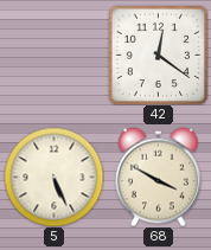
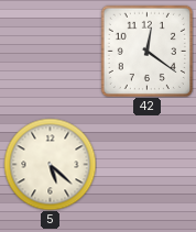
5: 5:26 -> 5:22
68: 3:50 -> none
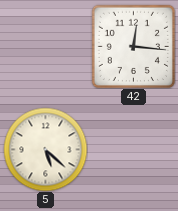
42: 12:21 -> 12:16
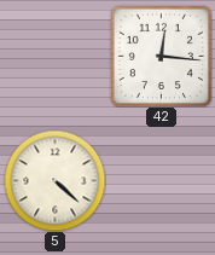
5: 5:22 -> 4:22
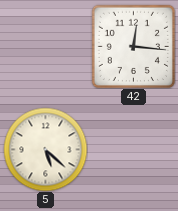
5: 4:22 -> 5:22
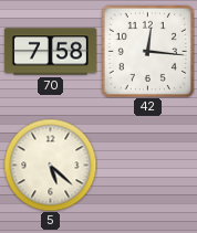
70: none -> 7:58
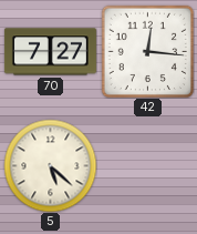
70: 7:58 -> 7:27
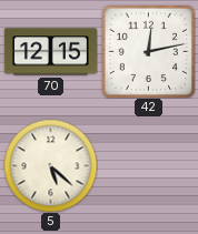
70: 7:27 -> 12:15
42: 12:16 -> 12:13
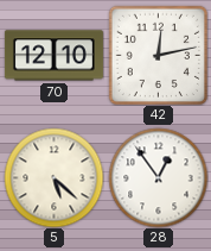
70: 12:15 -> 12:10
28: none -> 12:54
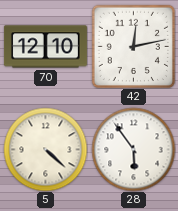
5: 5:22 -> 4:22
28: 12:54 -> 5:54
